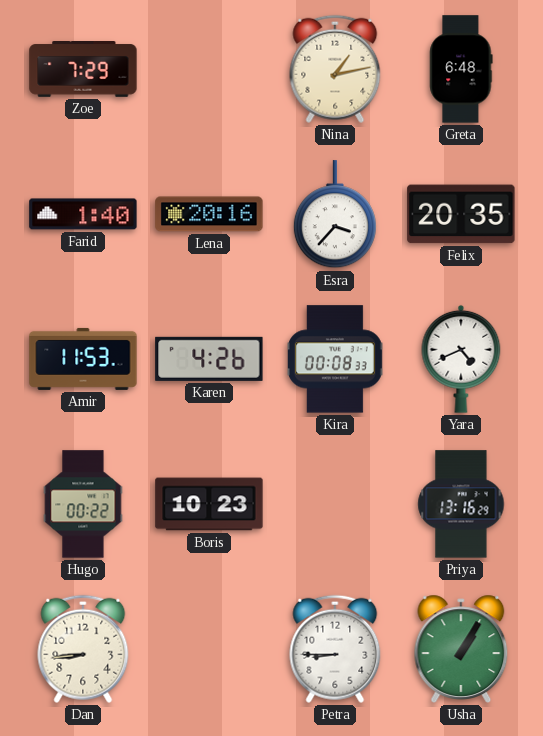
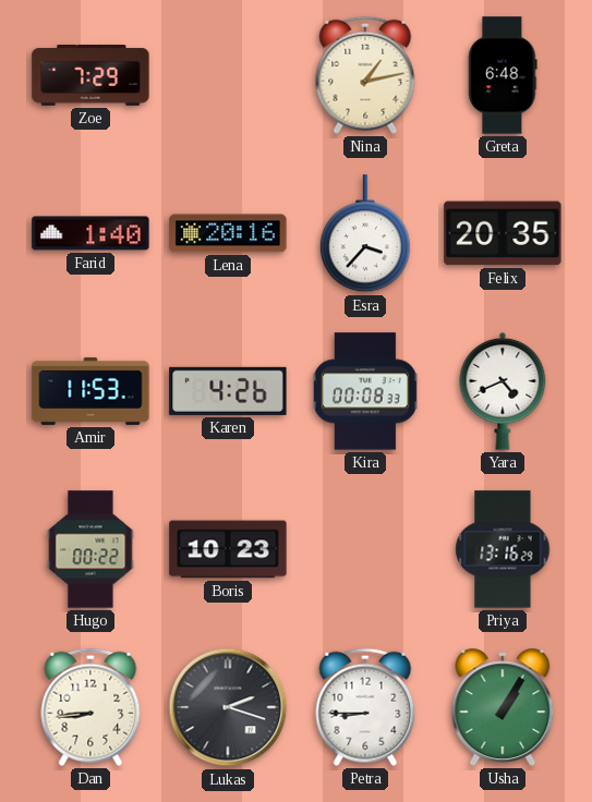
Lukas: none -> 2:18
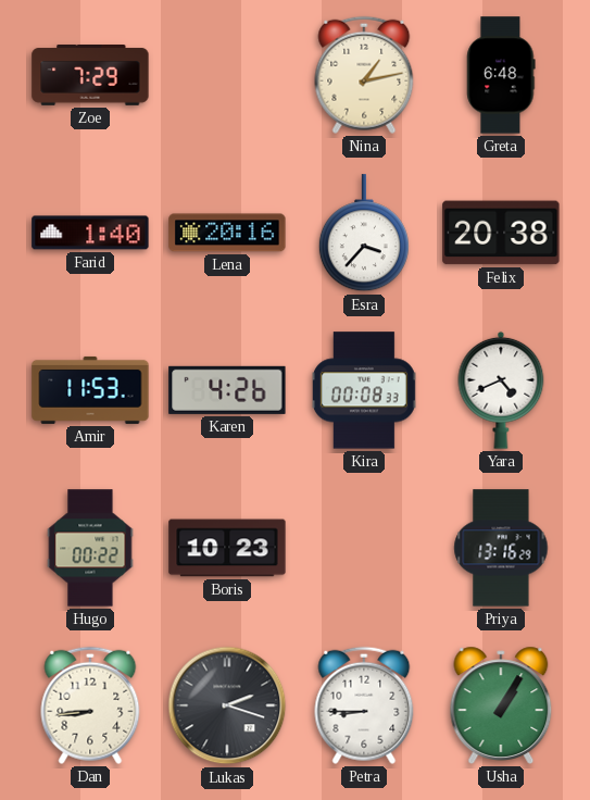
Felix: 20:35 -> 20:38
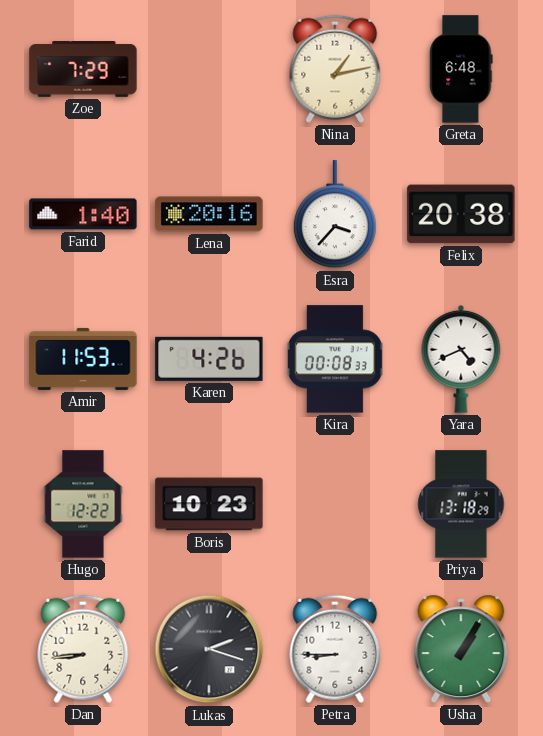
Hugo: 00:22 -> 12:22
Priya: 13:16 -> 13:18
